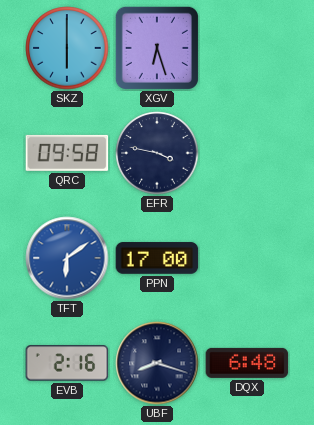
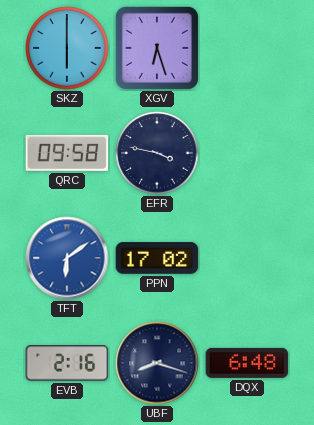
PPN: 17:00 -> 17:02
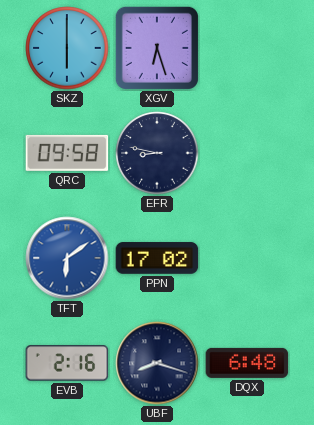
EFR: 3:47 -> 8:47
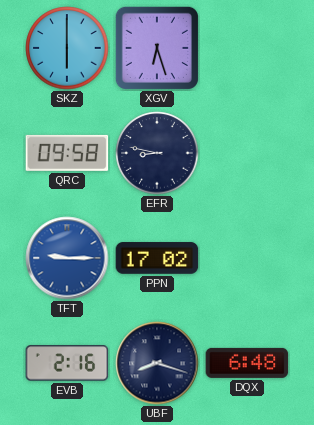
TFT: 6:09 -> 9:15
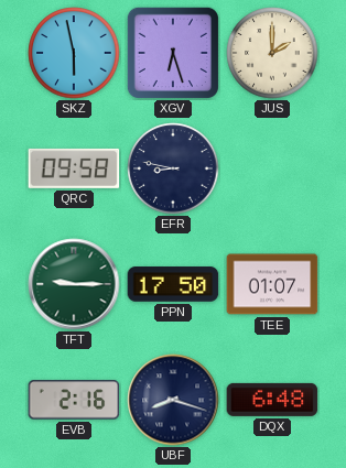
SKZ: 6:00 -> 5:58
JUS: none -> 2:00
TFT dial: blue -> green
PPN: 17:02 -> 17:50
TEE: none -> 01:07
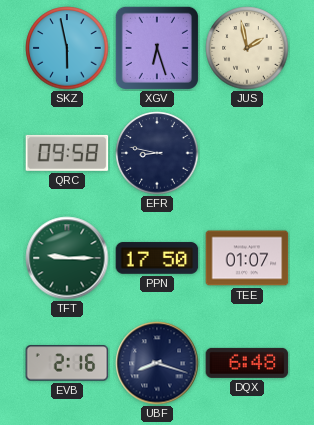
JUS: 2:00 -> 1:58
